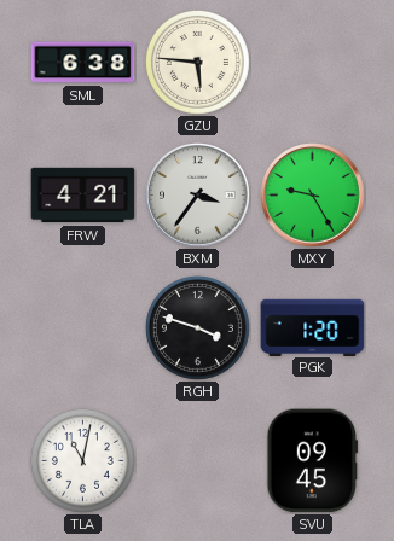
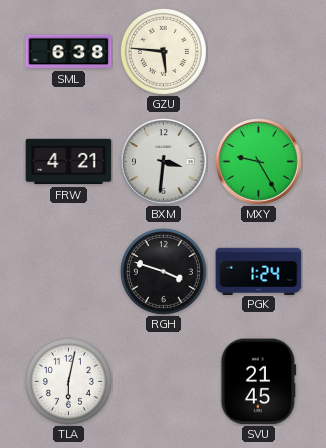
BXM: 3:36 -> 3:31
PGK: 1:20 -> 1:24
TLA: 11:02 -> 6:02
SVU: 09:45 -> 21:45
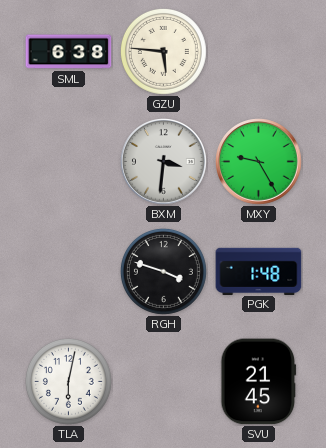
FRW: 4:21 -> none
PGK: 1:24 -> 1:48
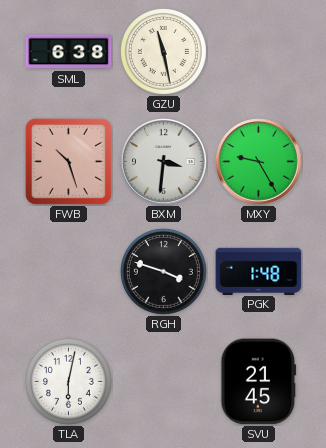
GZU: 5:46 -> 11:28
FWB: none -> 10:27
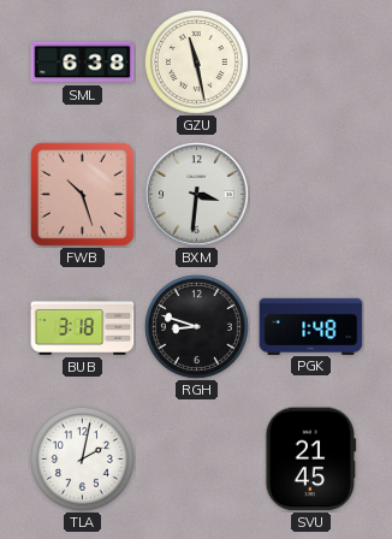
MXY: 9:25 -> none
BUB: none -> 3:18
RGH: 3:48 -> 8:48
TLA: 6:02 -> 2:02
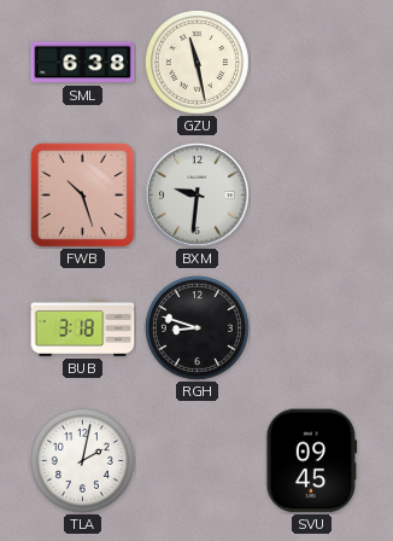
BXM: 3:31 -> 9:31
PGK: 1:48 -> none
SVU: 21:45 -> 09:45
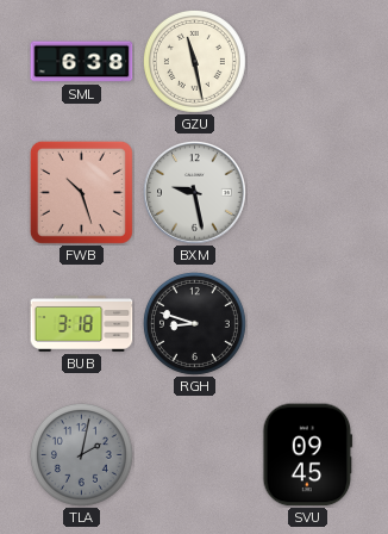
BXM: 9:31 -> 9:28
TLA dial: white -> grey
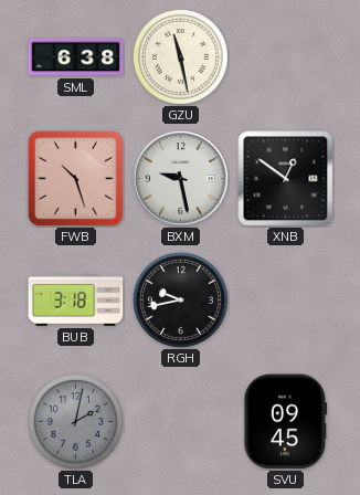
XNB: none -> 12:51
RGH: 8:48 -> 9:43
